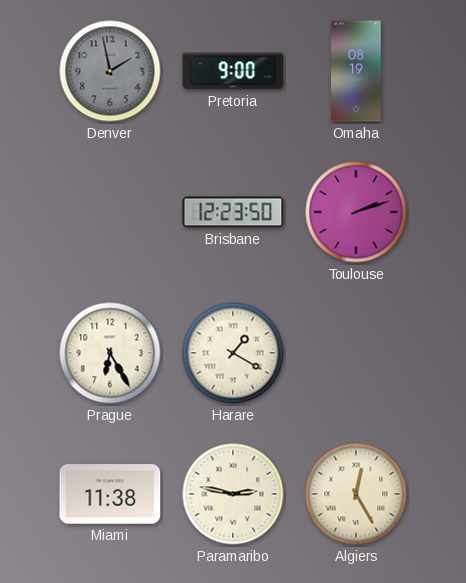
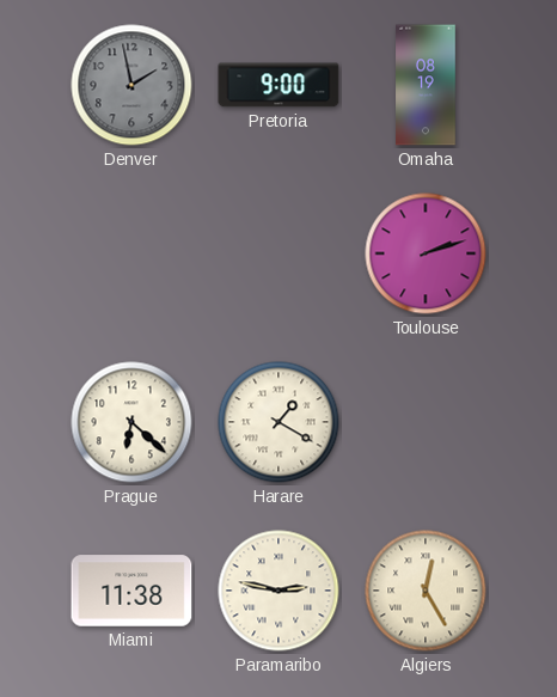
Brisbane: 12:23 -> none
Prague: 6:25 -> 6:22
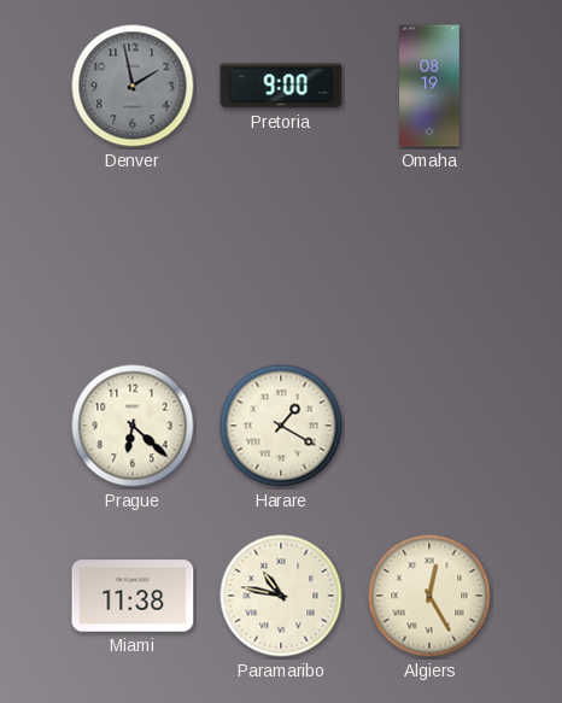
Toulouse: 2:12 -> none
Paramaribo: 2:47 -> 10:47
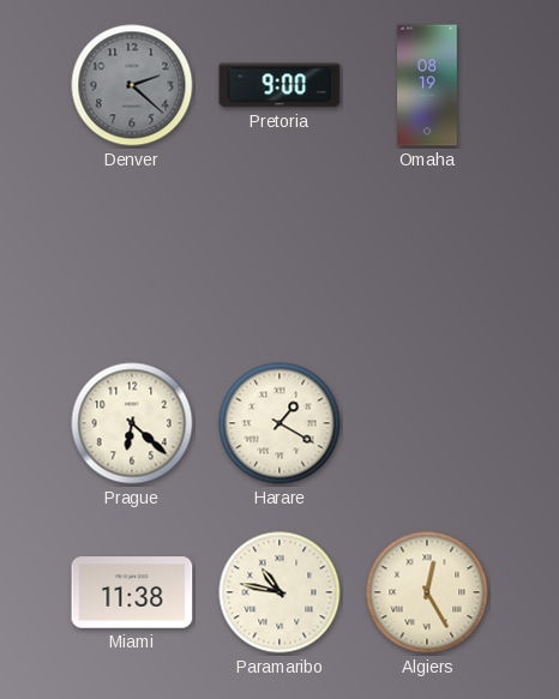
Denver: 1:58 -> 2:22
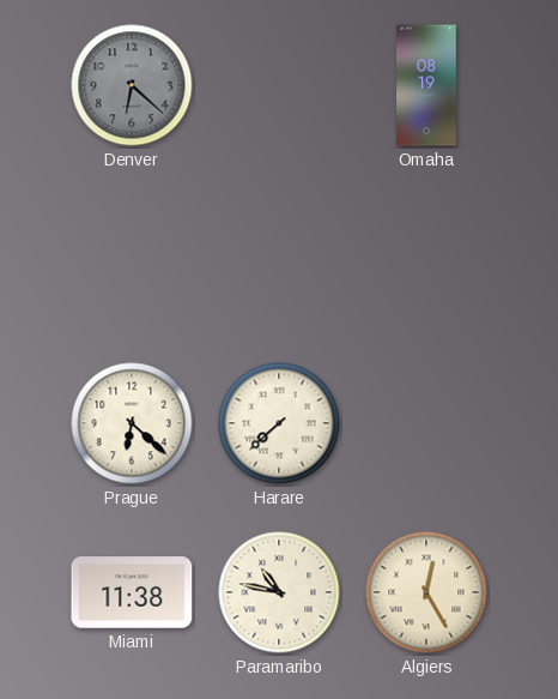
Denver: 2:22 -> 6:22
Pretoria: 9:00 -> none
Harare: 1:20 -> 7:38
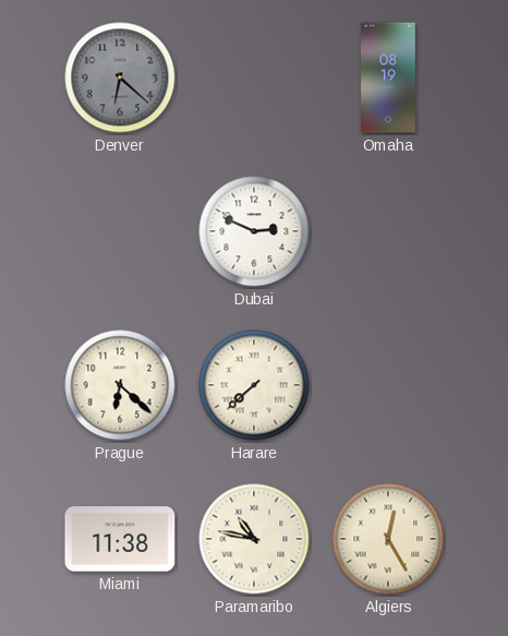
Dubai: none -> 2:49
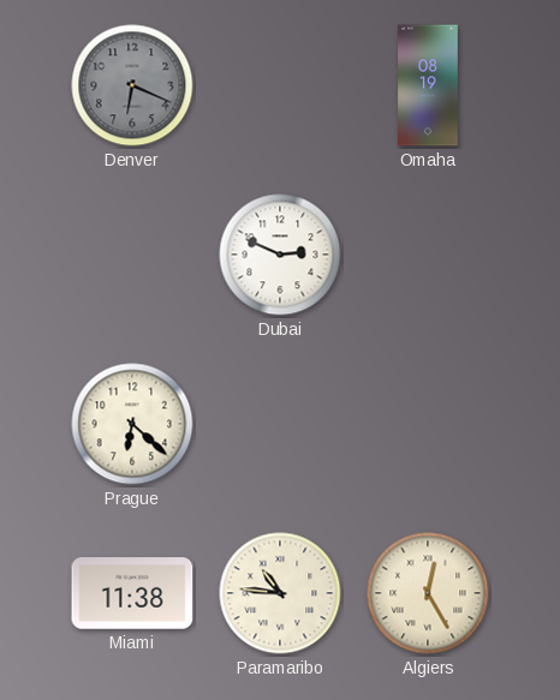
Denver: 6:22 -> 6:19
Harare: 7:38 -> none
Paramaribo: 10:47 -> 10:46
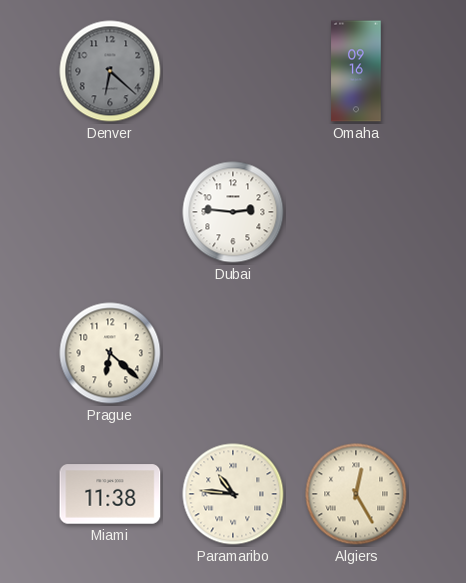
Denver: 6:19 -> 6:22
Omaha: 08:19 -> 09:16
Dubai: 2:49 -> 2:46
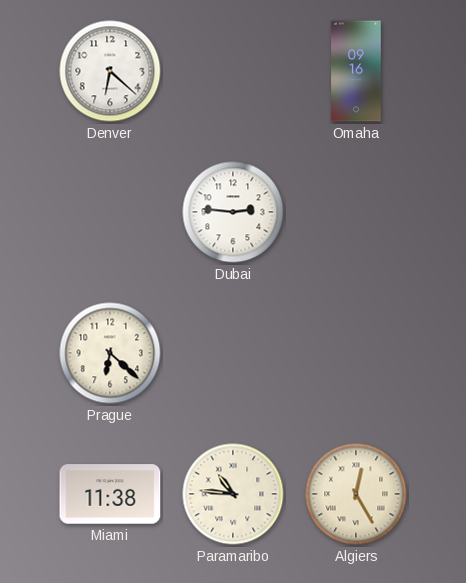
Denver dial: grey -> white
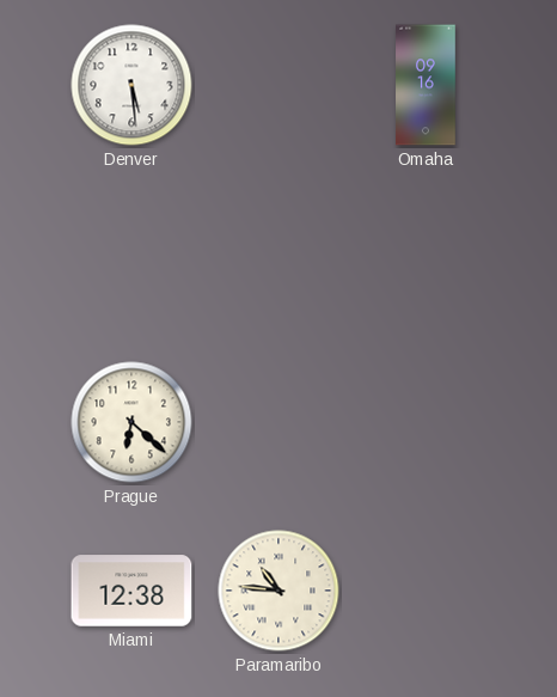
Denver: 6:22 -> 5:29
Dubai: 2:46 -> none
Miami: 11:38 -> 12:38
Algiers: 12:25 -> none
